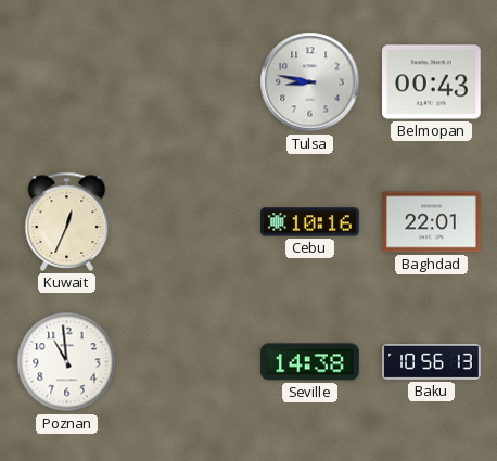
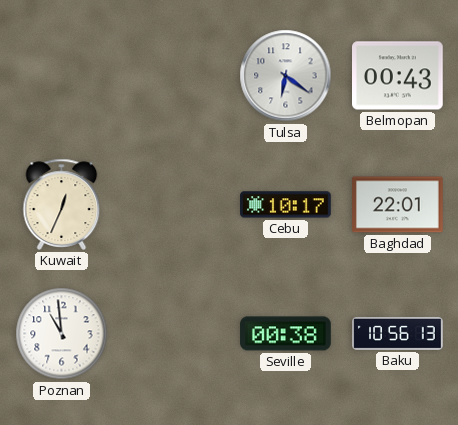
Tulsa: 8:47 -> 6:21
Cebu: 10:16 -> 10:17
Seville: 14:38 -> 00:38
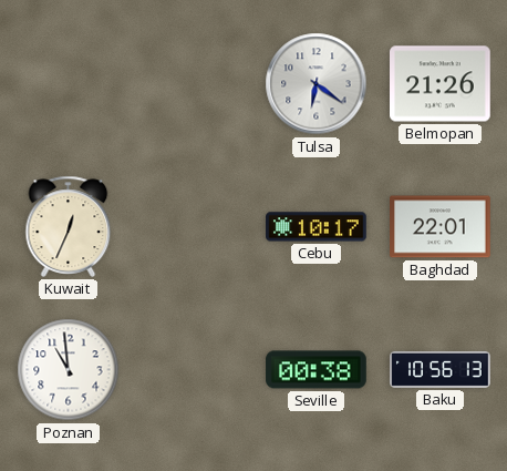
Belmopan: 00:43 -> 21:26
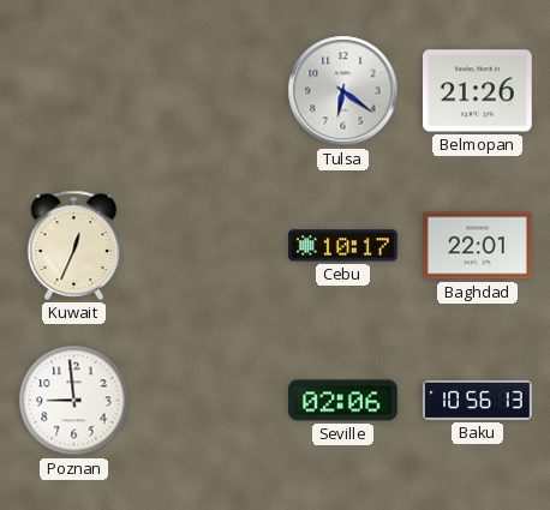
Poznan: 10:59 -> 8:59
Seville: 00:38 -> 02:06
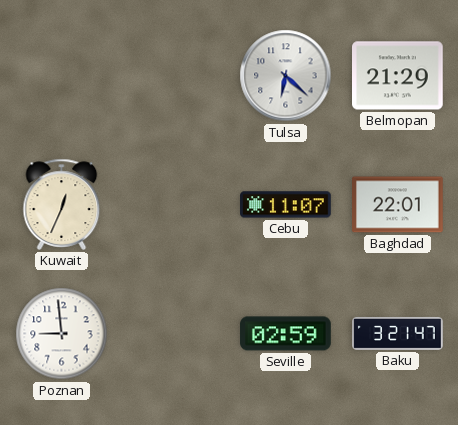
Tulsa: 6:21 -> 6:22
Belmopan: 21:26 -> 21:29
Cebu: 10:17 -> 11:07
Seville: 02:06 -> 02:59
Baku: 10:56 -> 3:21
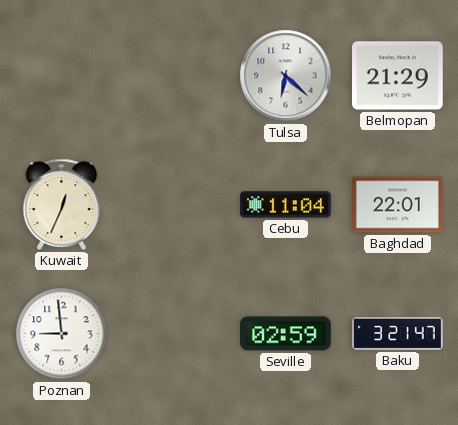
Cebu: 11:07 -> 11:04
